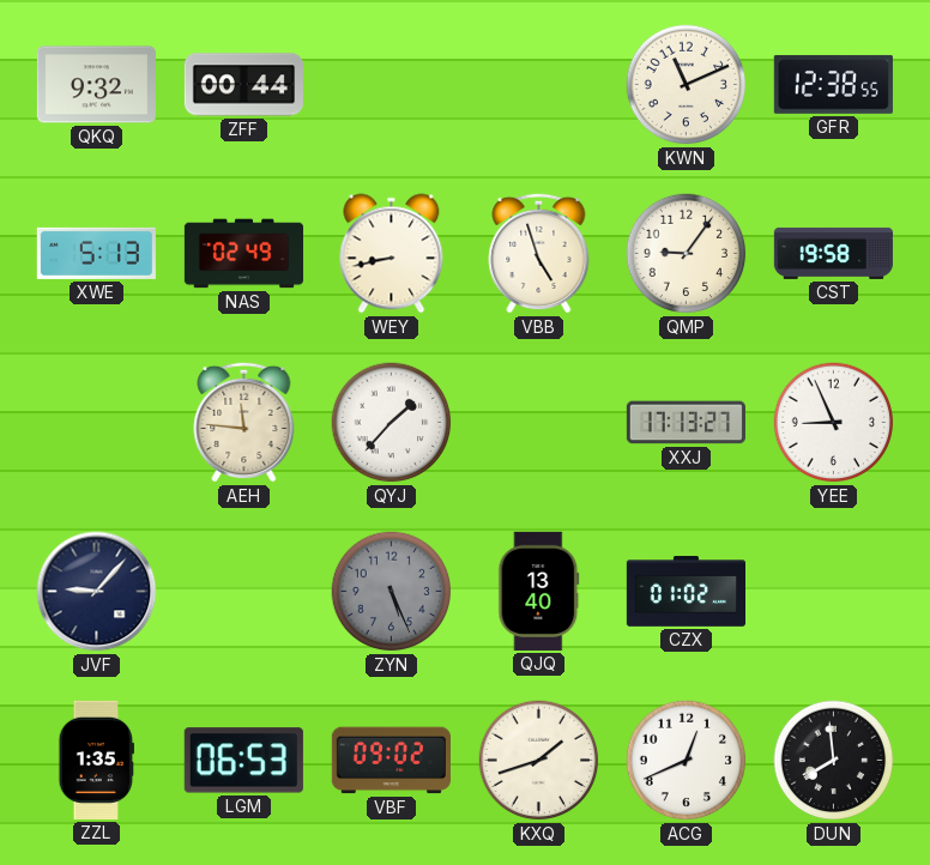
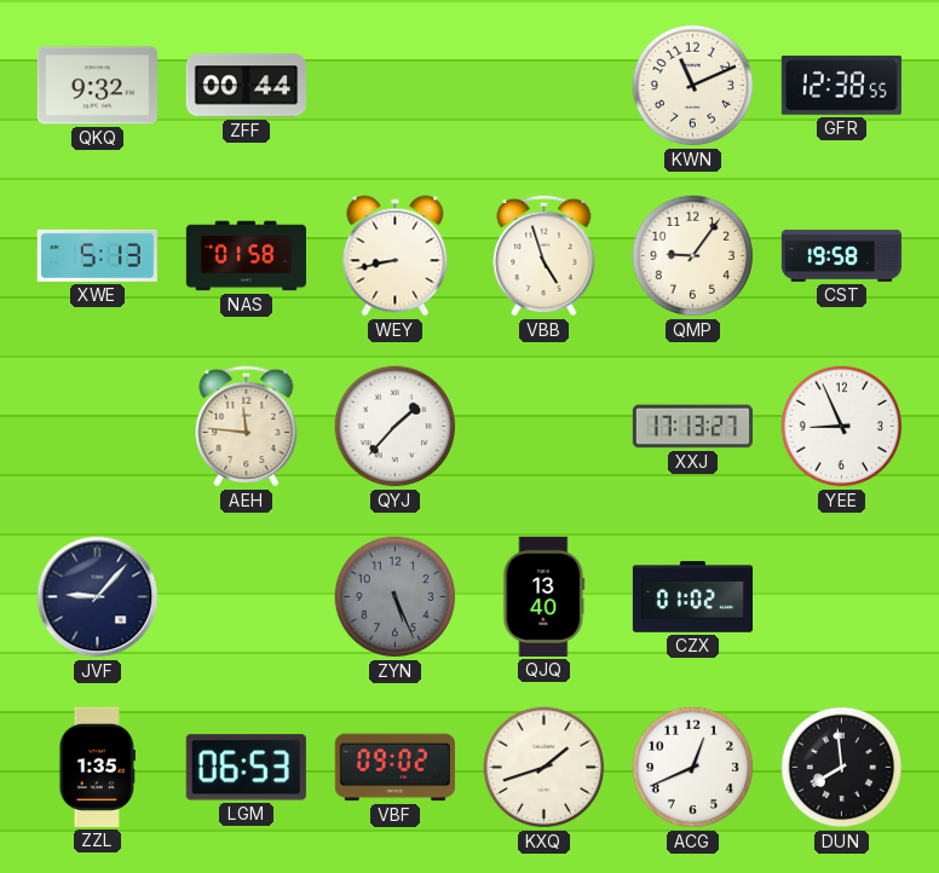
NAS: 02:49 -> 01:58
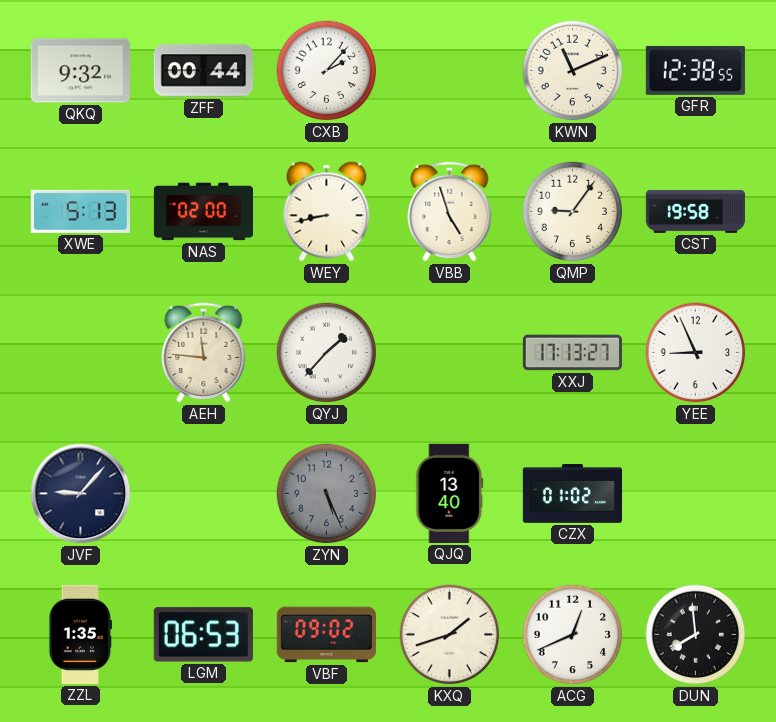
CXB: none -> 2:07
NAS: 01:58 -> 02:00
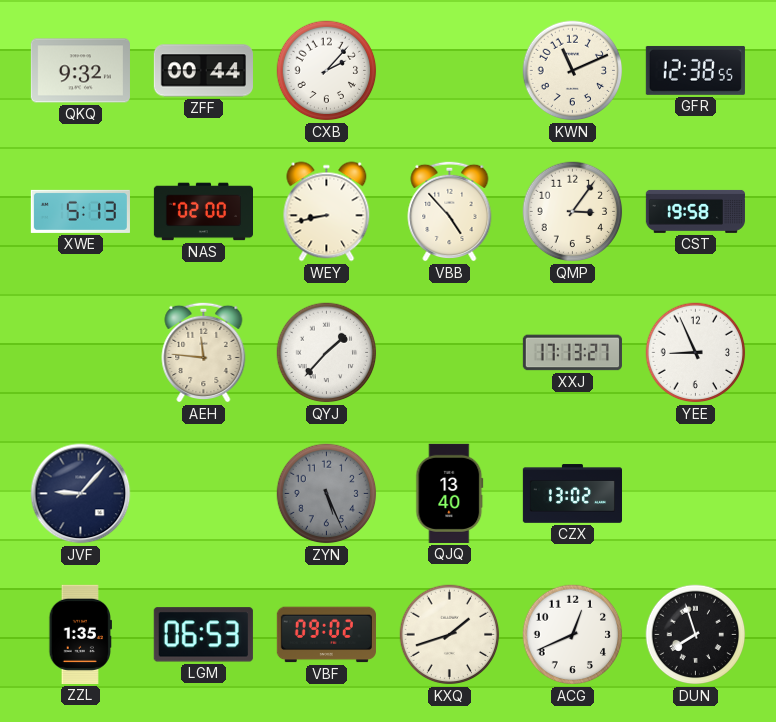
VBB: 4:57 -> 4:53
QMP: 9:06 -> 3:06
CZX: 01:02 -> 13:02
DUN: 7:59 -> 7:57
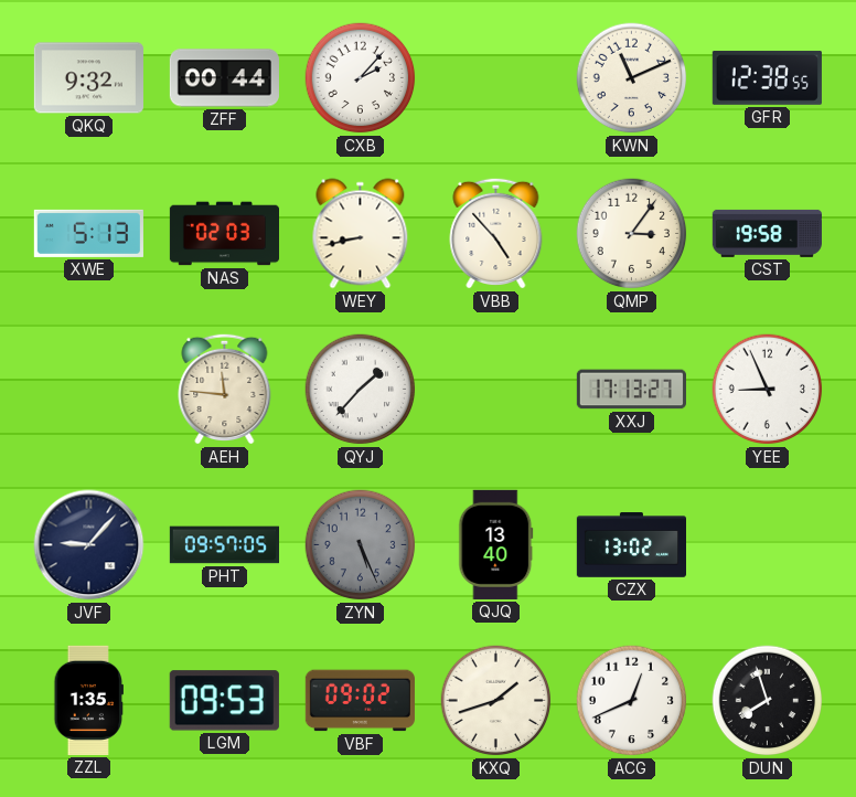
NAS: 02:00 -> 02:03
PHT: none -> 09:57
LGM: 06:53 -> 09:53
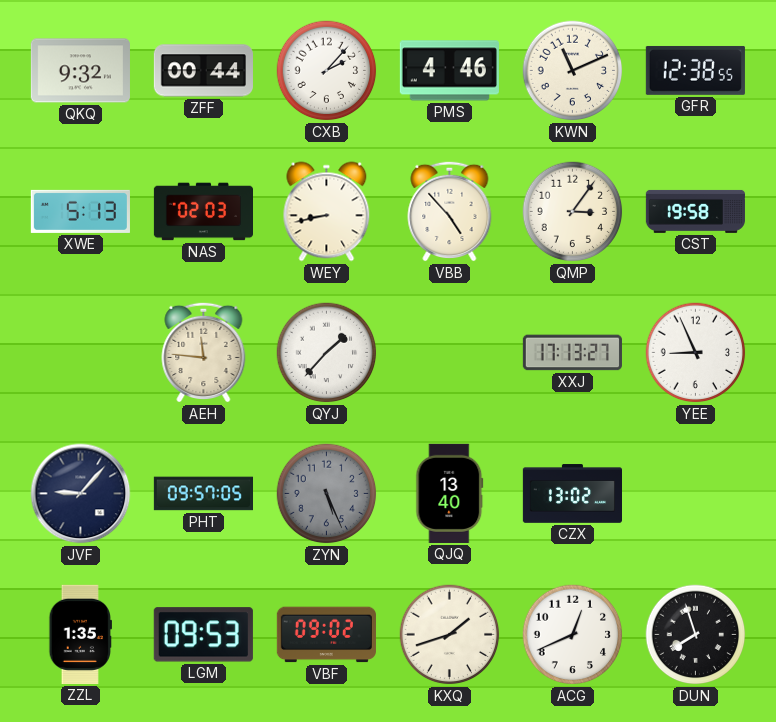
PMS: none -> 4:46
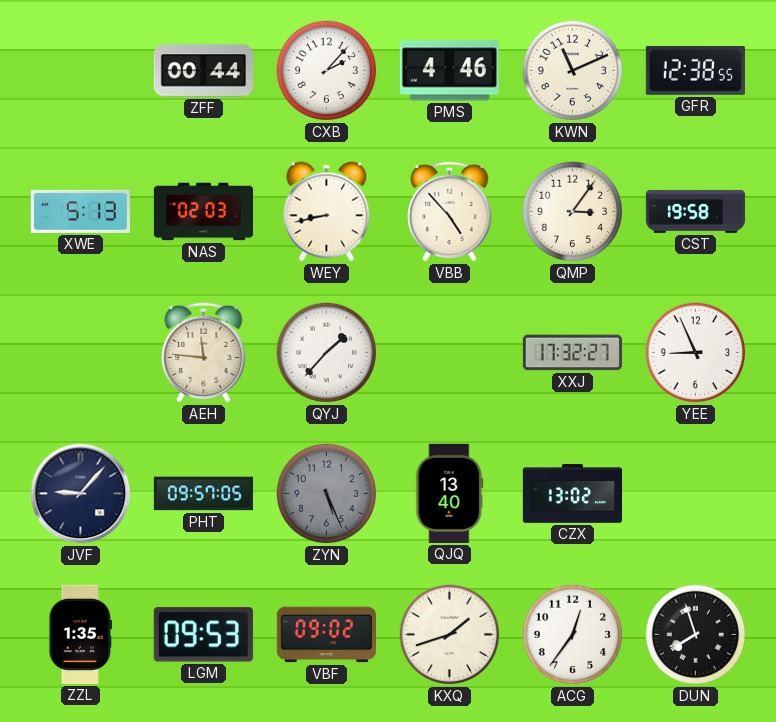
QKQ: 9:32 -> none
XXJ: 17:13 -> 17:32
ACG: 12:41 -> 12:36
